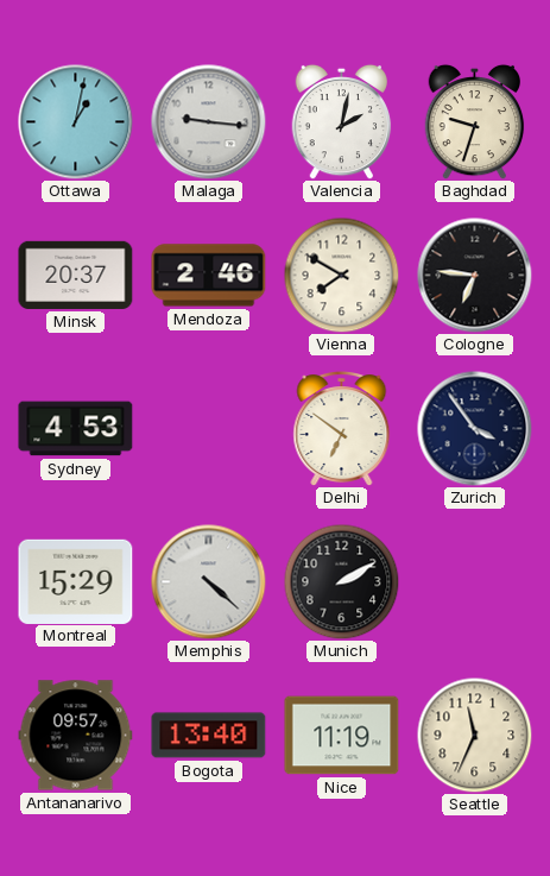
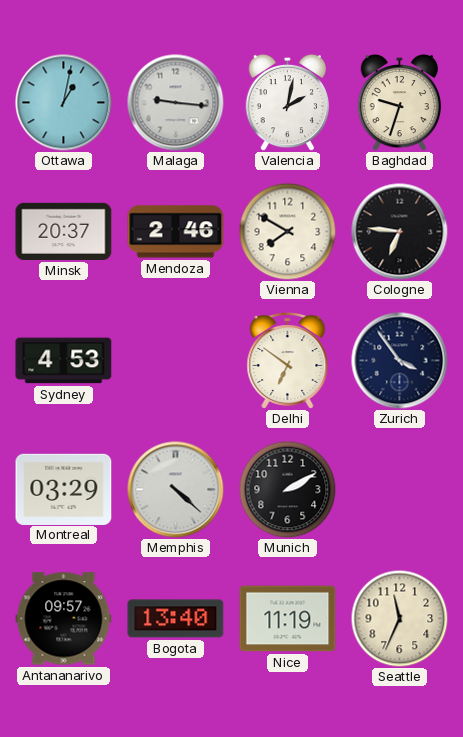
Montreal: 15:29 -> 03:29
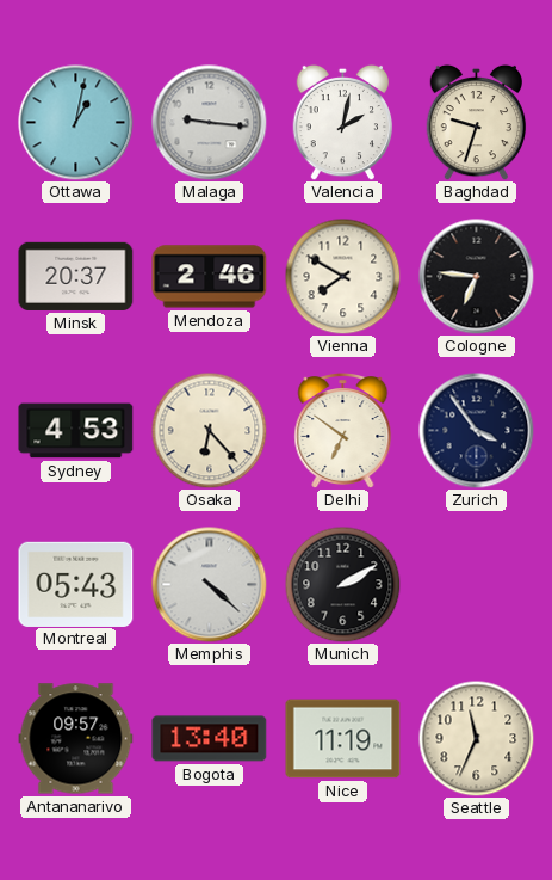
Osaka: none -> 6:23
Montreal: 03:29 -> 05:43
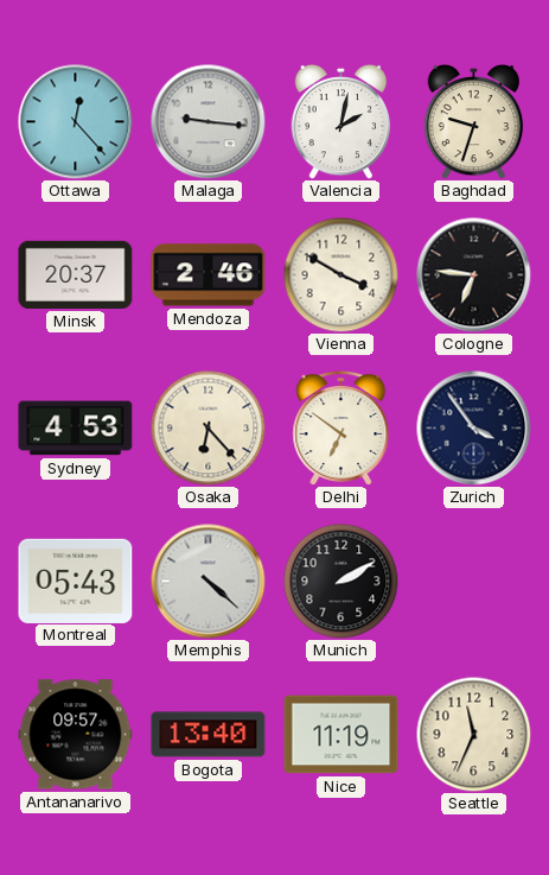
Ottawa: 1:02 -> 12:23
Vienna: 7:50 -> 3:50
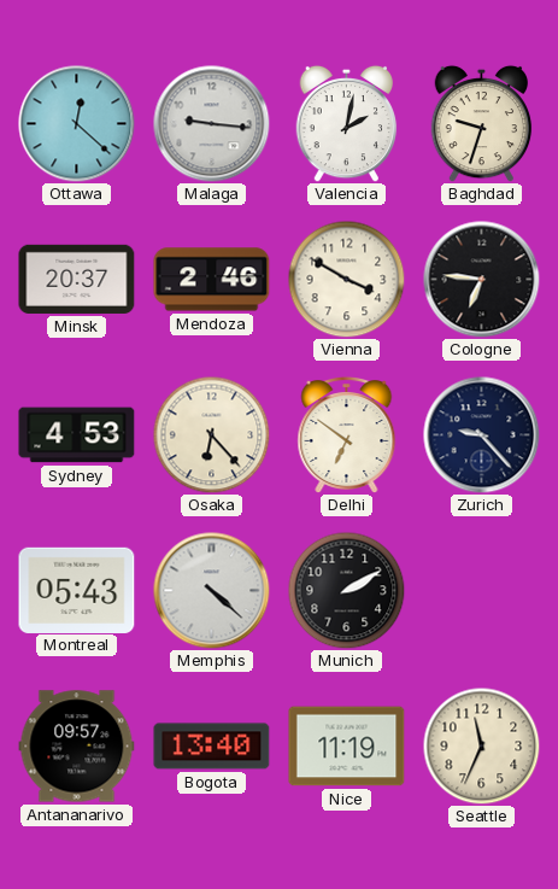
Ottawa: 12:23 -> 12:22
Zurich: 3:54 -> 9:23
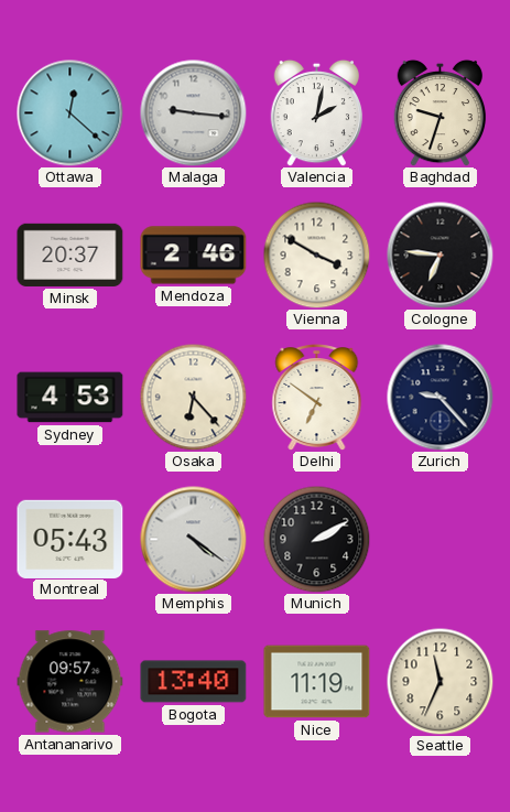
Memphis: 4:22 -> 4:21
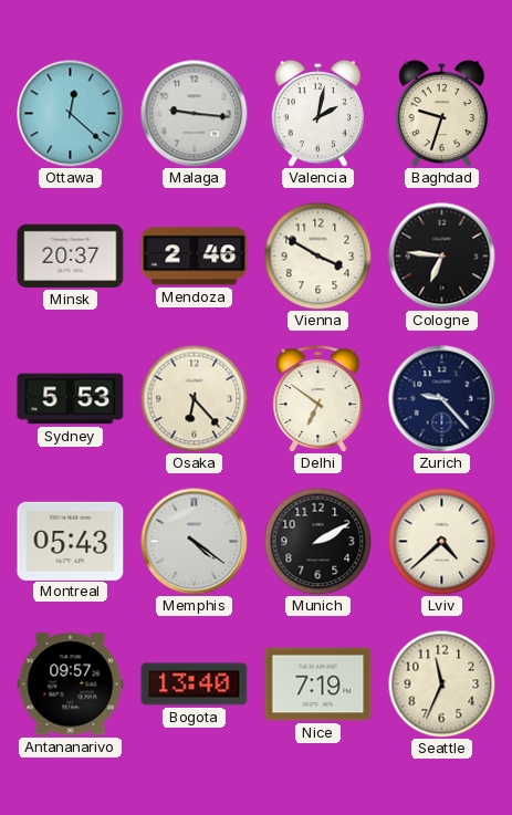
Sydney: 4:53 -> 5:53
Lviv: none -> 4:38
Nice: 11:19 -> 7:19
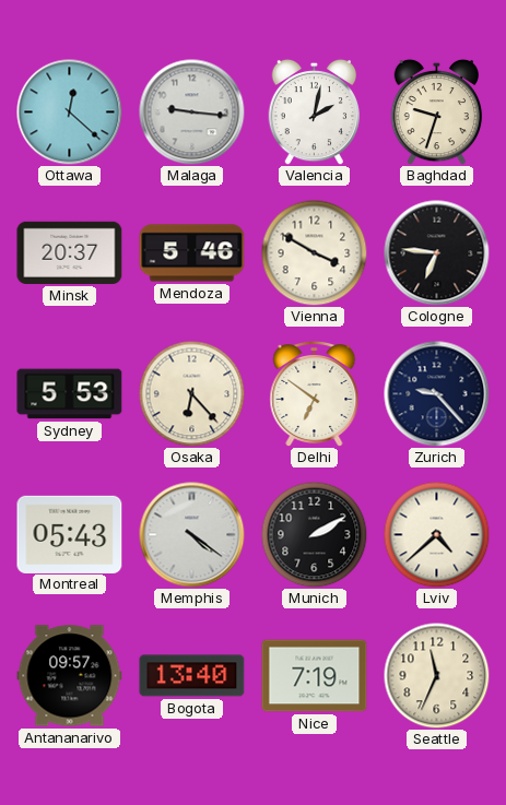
Mendoza: 2:46 -> 5:46
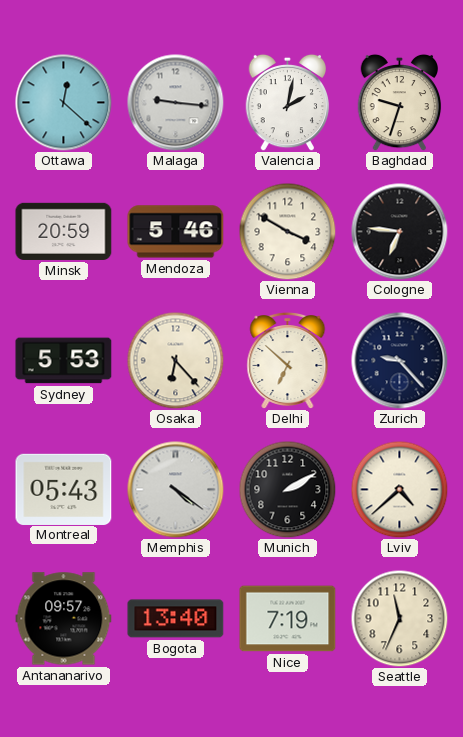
Minsk: 20:37 -> 20:59
Delhi: 6:51 -> 6:52
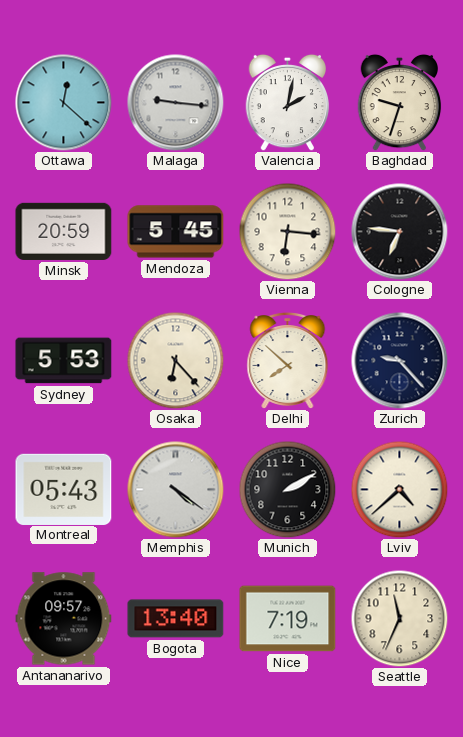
Mendoza: 5:46 -> 5:45
Vienna: 3:50 -> 6:16
Delhi: 6:52 -> 7:52
